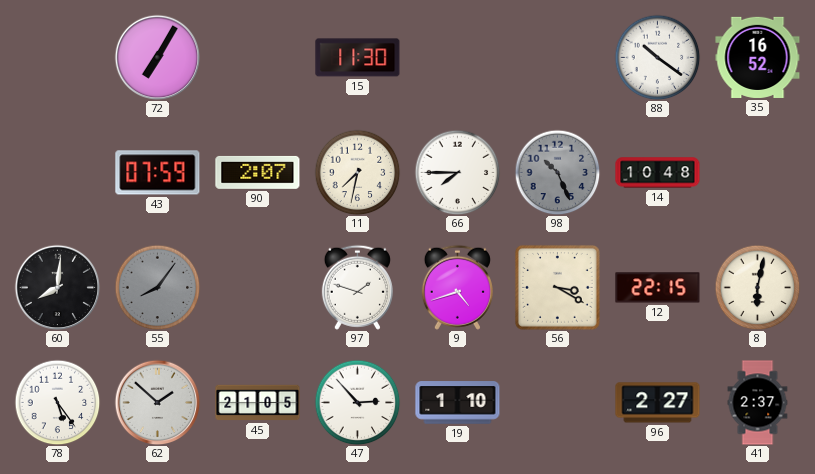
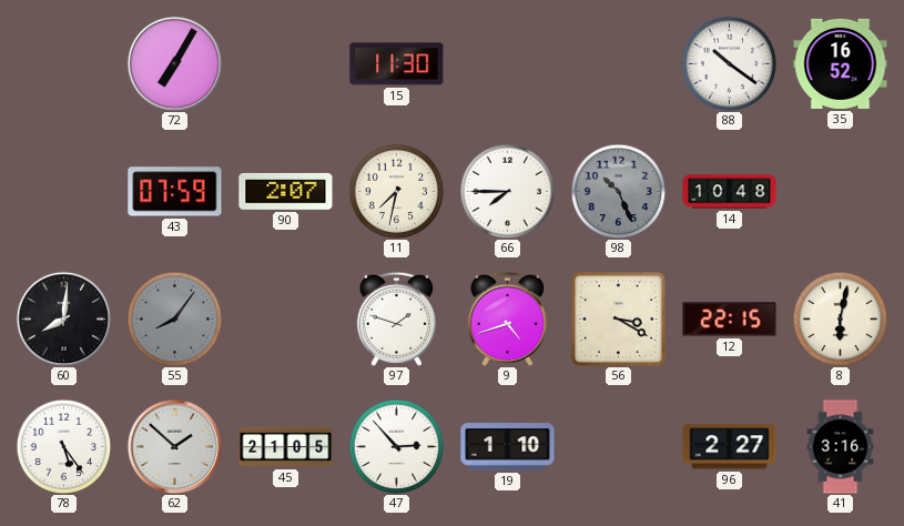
41: 2:37 -> 3:16
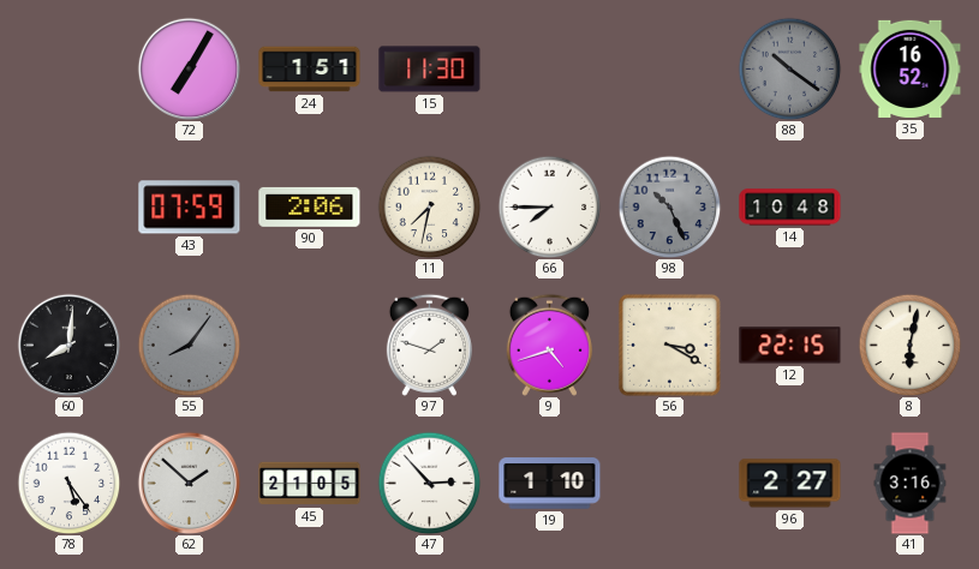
24: none -> 1:51
88 dial: white -> grey
90: 2:07 -> 2:06
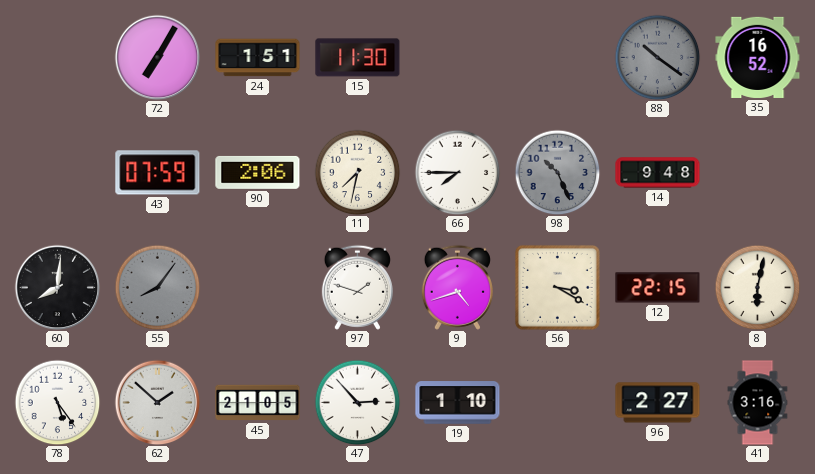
14: 10:48 -> 9:48
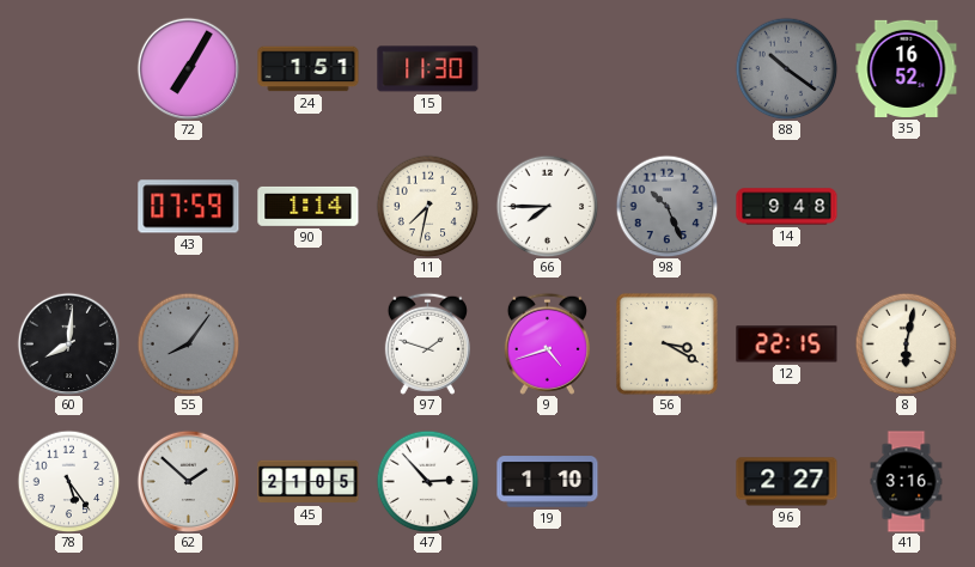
90: 2:06 -> 1:14
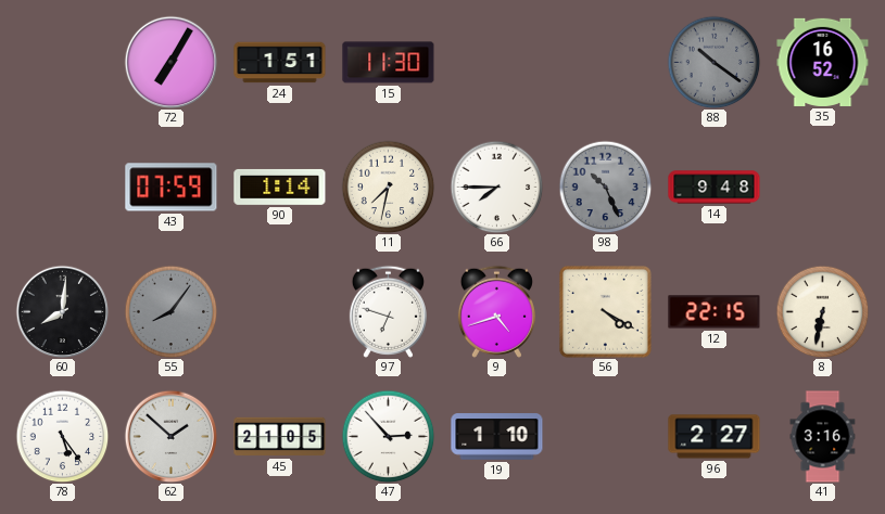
97: 1:48 -> 6:48
56: 3:20 -> 4:20
8: 6:02 -> 6:32
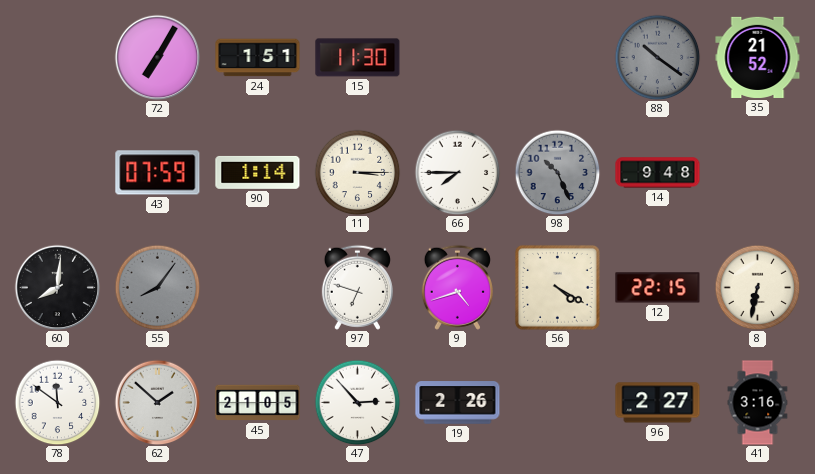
35: 16:52 -> 21:52
11: 7:32 -> 3:15
78: 5:24 -> 11:51
19: 1:10 -> 2:26
